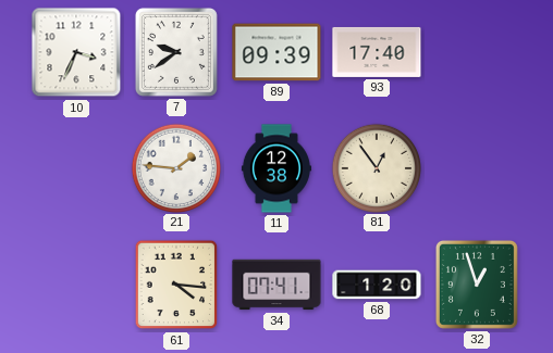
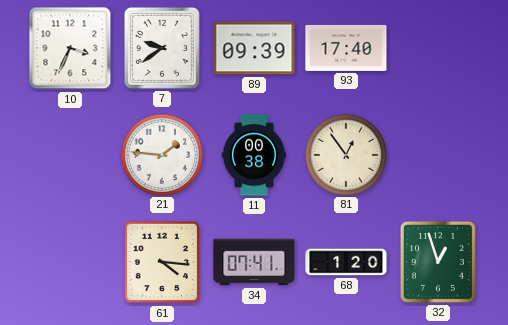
11: 12:38 -> 00:38
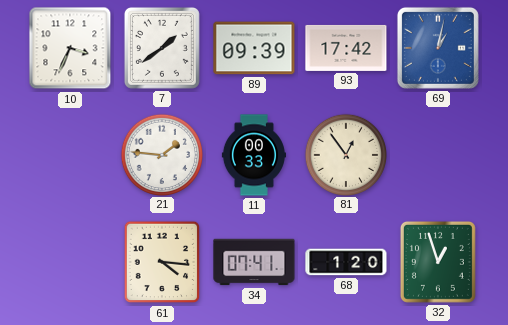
7: 9:39 -> 1:39
93: 17:40 -> 17:42
69: none -> 1:02
11: 00:38 -> 00:33
